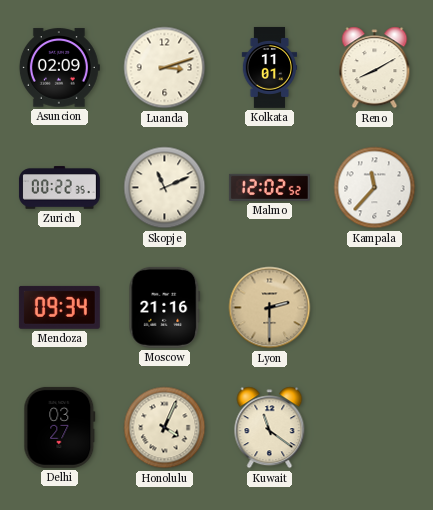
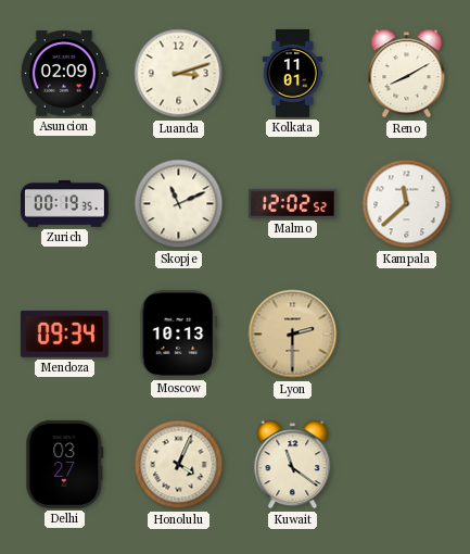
Zurich: 00:22 -> 00:19
Kampala: 11:37 -> 11:38
Moscow: 21:16 -> 10:13
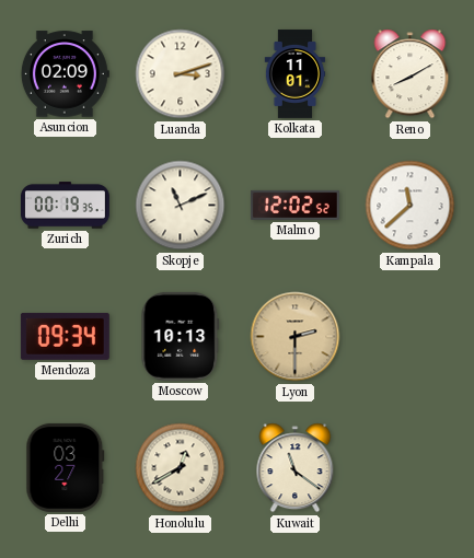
Honolulu: 4:04 -> 12:40
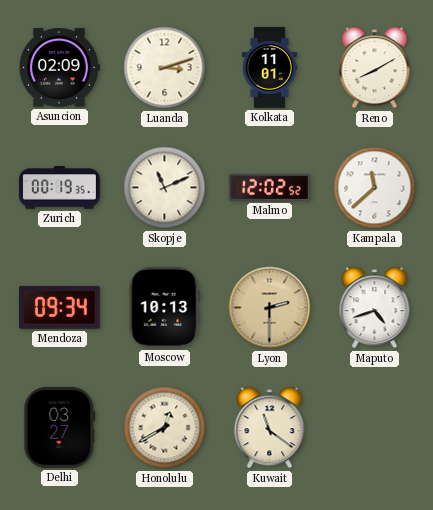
Maputo: none -> 4:42
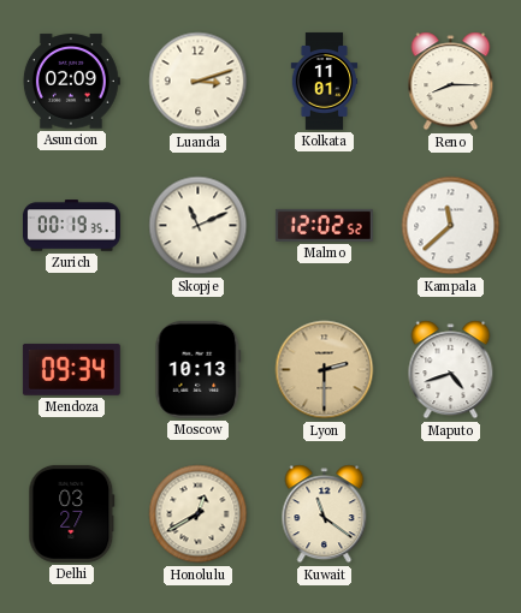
Reno: 8:10 -> 8:15
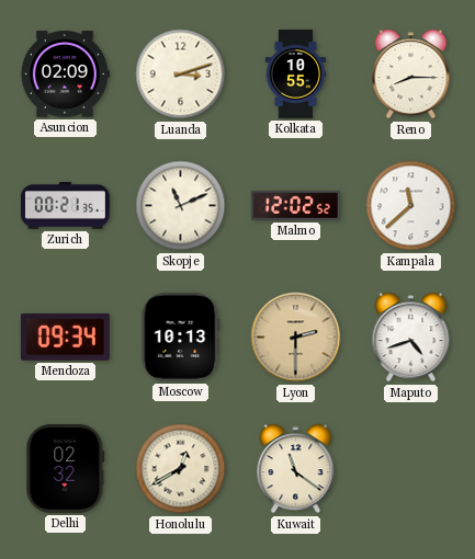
Kolkata: 11:01 -> 10:55
Zurich: 00:19 -> 00:21
Delhi: 03:27 -> 02:32
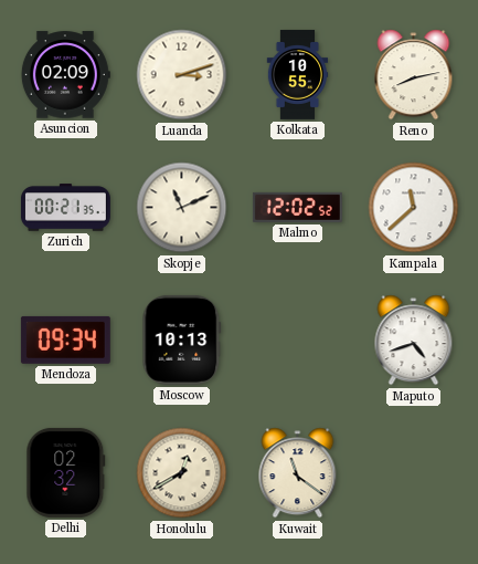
Reno: 8:15 -> 8:13
Lyon: 2:30 -> none
